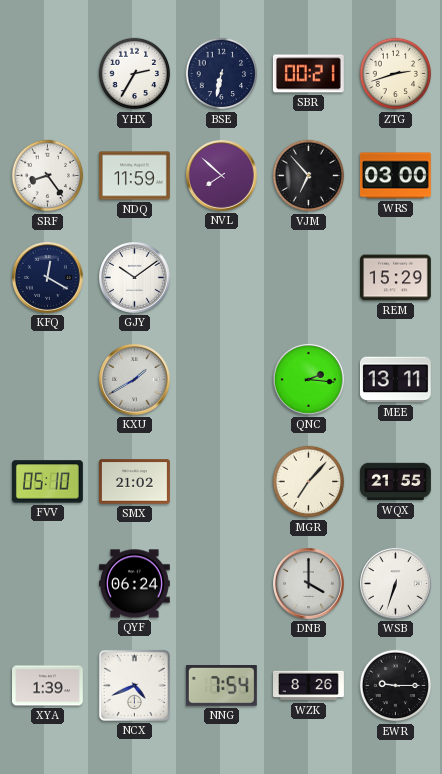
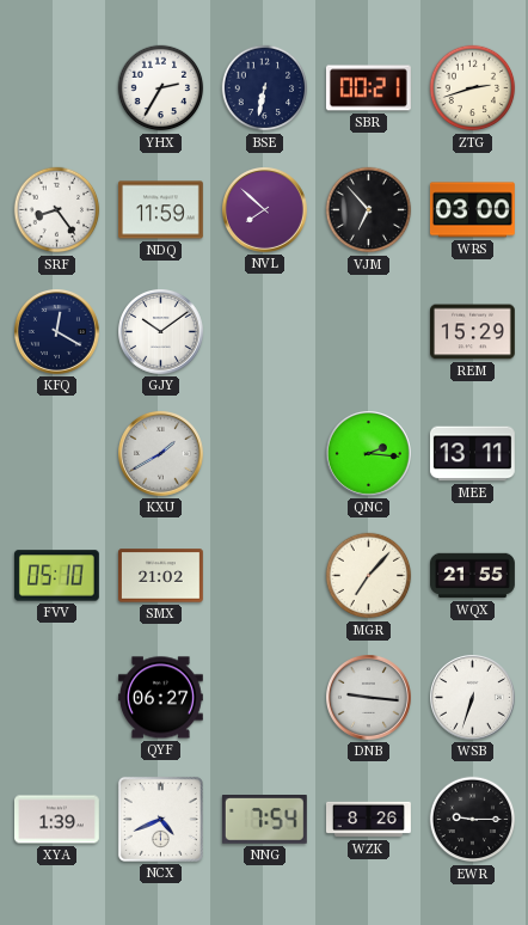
QYF: 06:24 -> 06:27
DNB: 4:00 -> 9:16
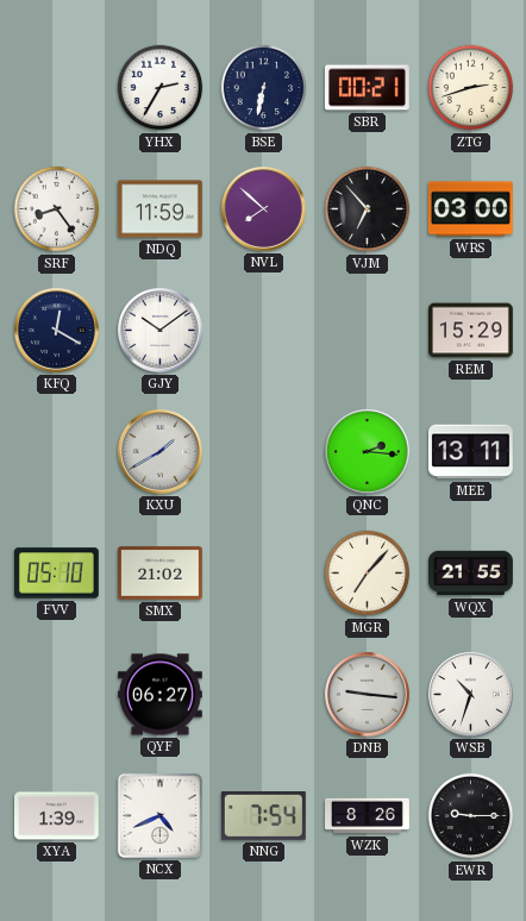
WSB: 6:33 -> 10:33
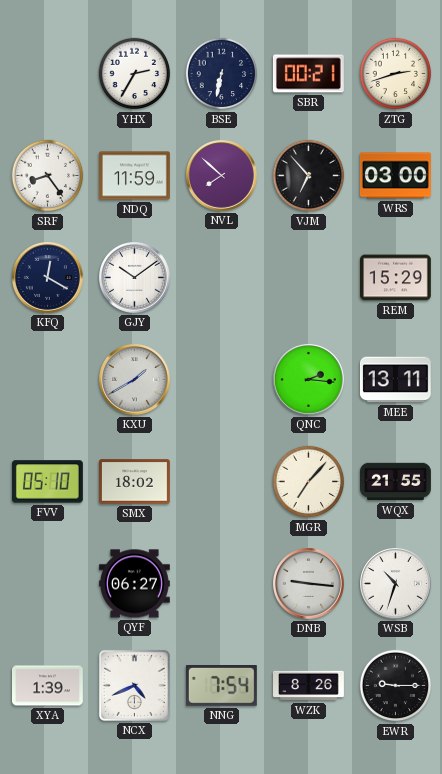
SMX: 21:02 -> 18:02
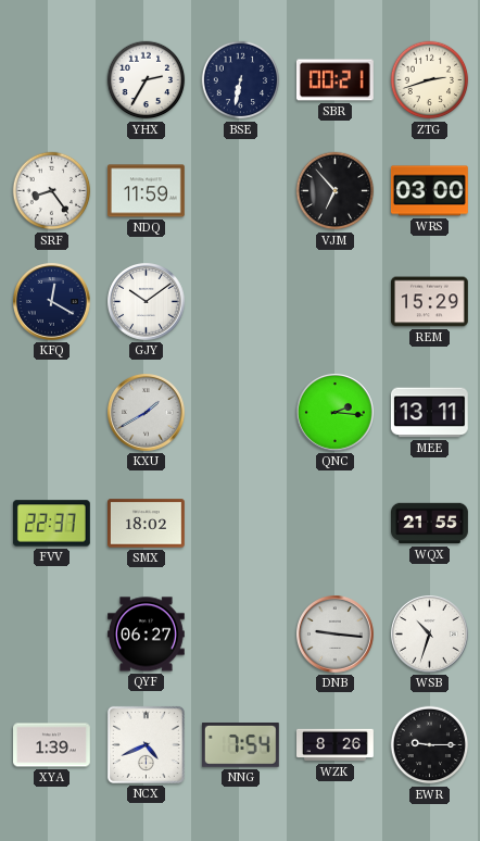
NVL: 7:52 -> none
FVV: 05:10 -> 22:37
MGR: 7:07 -> none
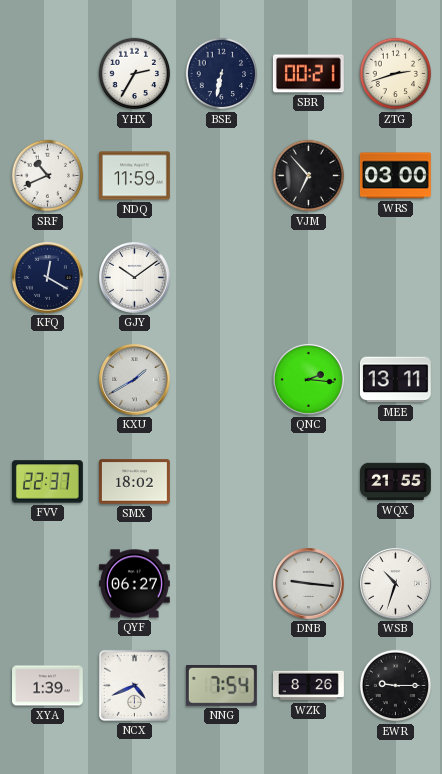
SRF: 8:24 -> 10:41
REM: 15:29 -> none
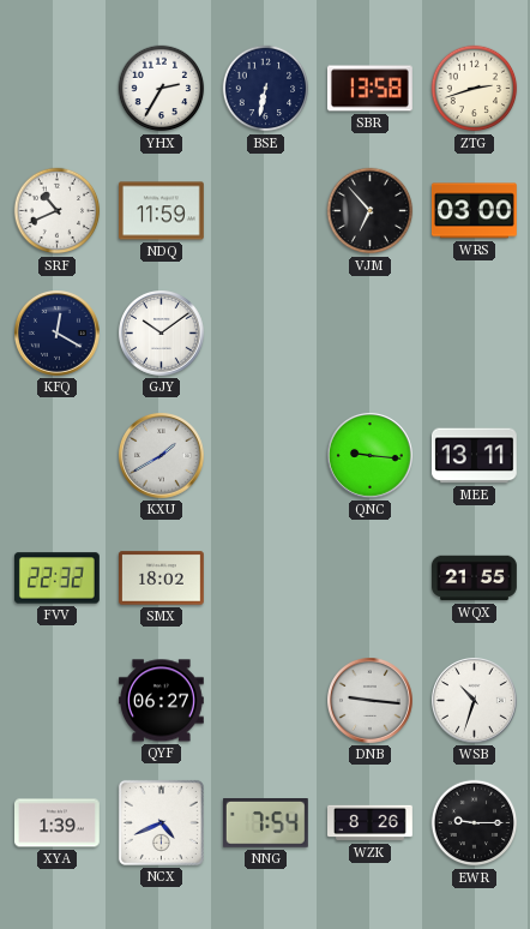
SBR: 00:21 -> 13:58
QNC: 2:16 -> 9:16
FVV: 22:37 -> 22:32
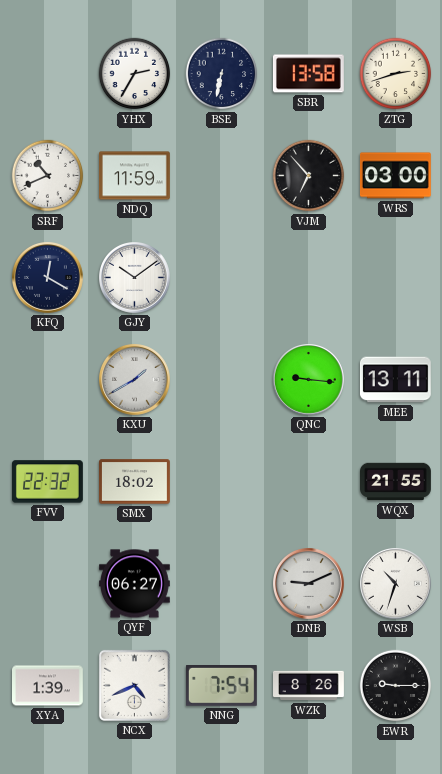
DNB: 9:16 -> 9:11
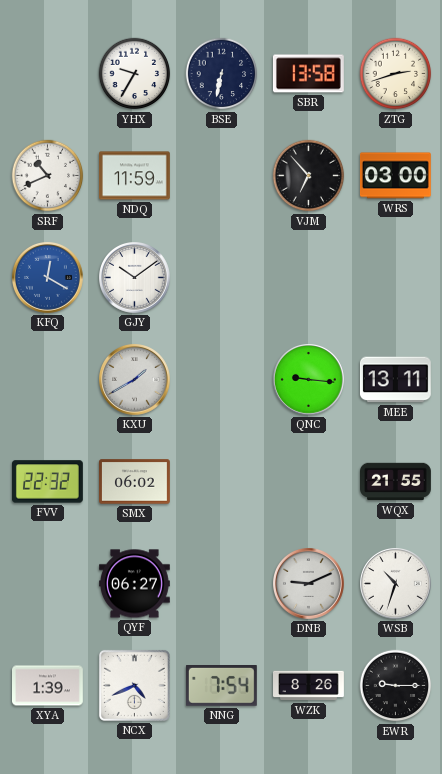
YHX: 2:35 -> 9:35
KFQ dial: navy -> blue
SMX: 18:02 -> 06:02
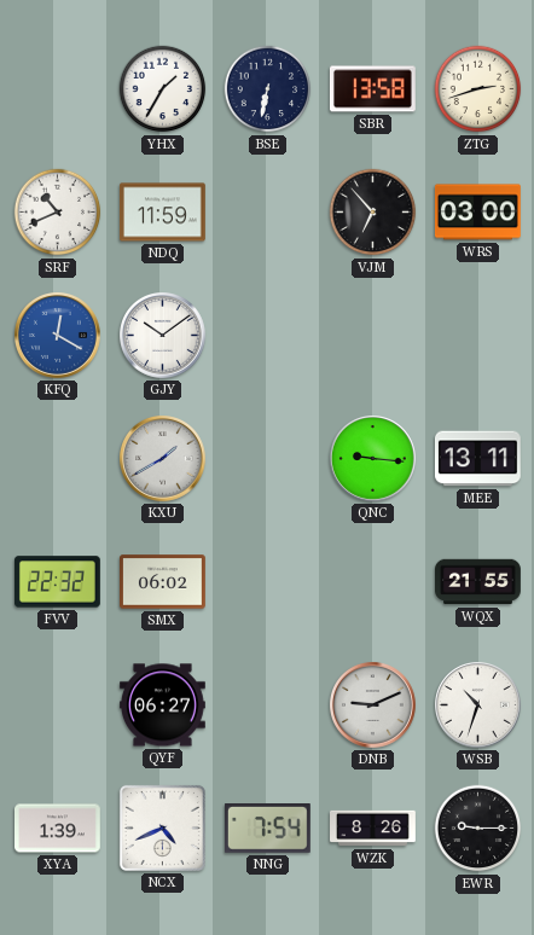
YHX: 9:35 -> 1:35
